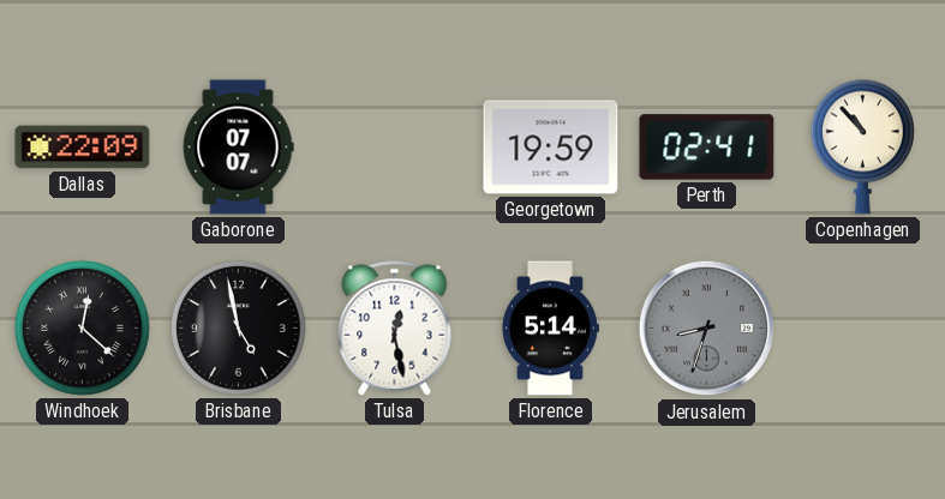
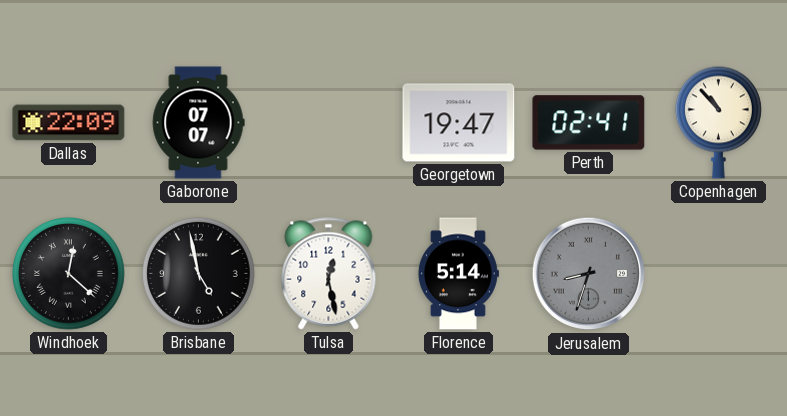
Georgetown: 19:59 -> 19:47
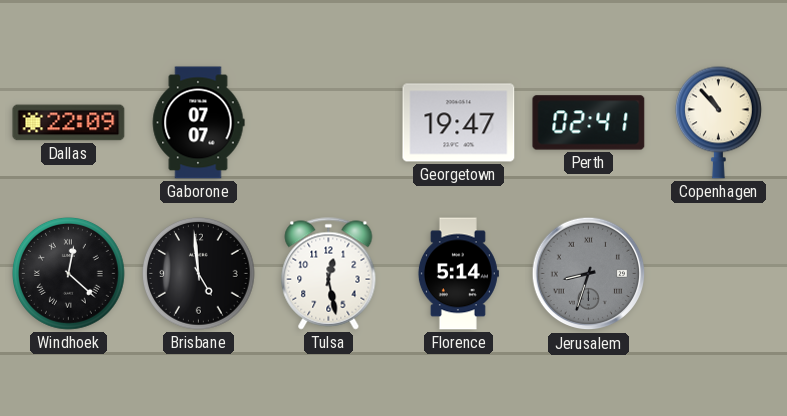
Brisbane: 4:58 -> 4:59
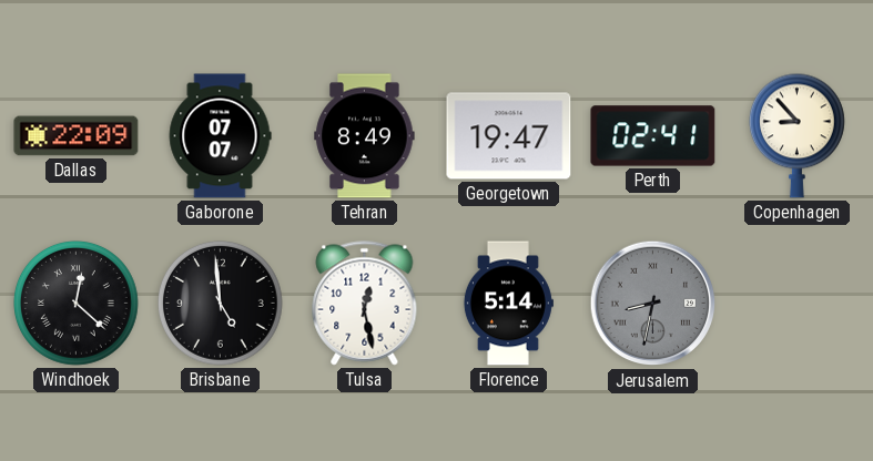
Tehran: none -> 8:49
Copenhagen: 10:53 -> 8:53
Jerusalem: 8:33 -> 8:32
